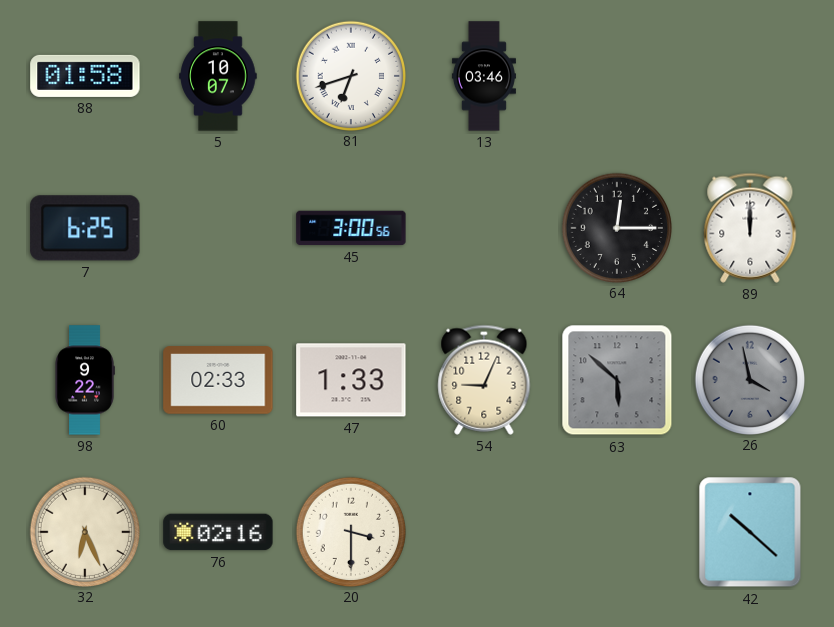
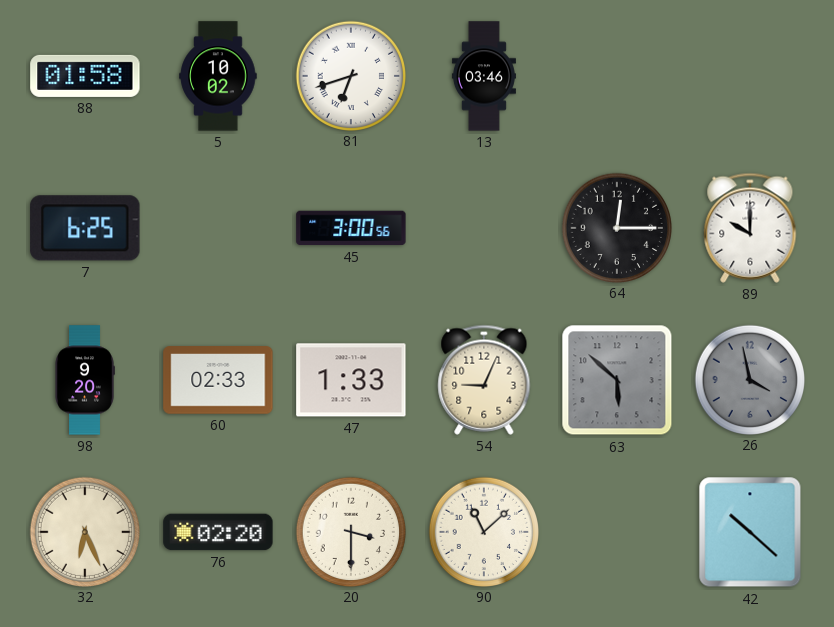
5: 10:07 -> 10:02
89: 12:00 -> 10:00
98: 9:22 -> 9:20
76: 02:16 -> 02:20
90: none -> 11:08
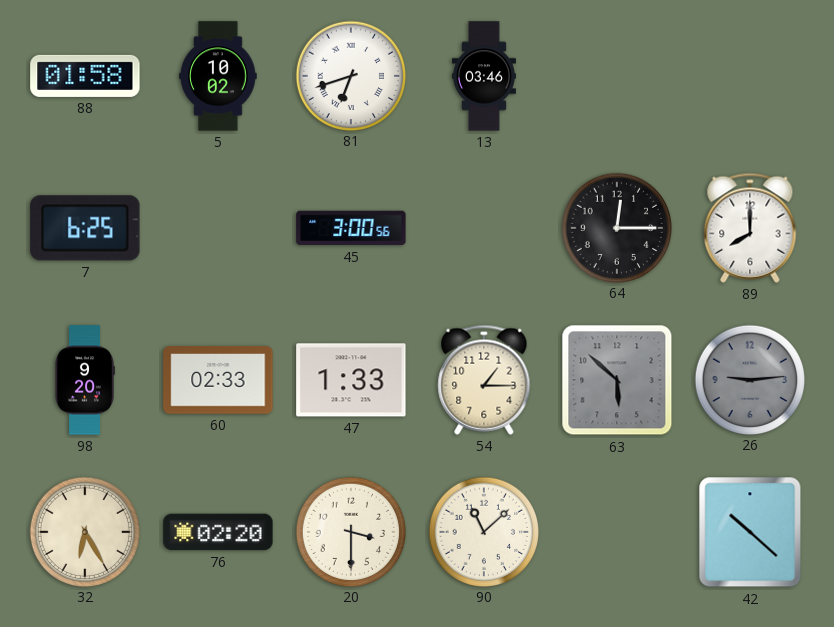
89: 10:00 -> 8:00
54: 9:04 -> 1:15
26: 3:58 -> 9:14
32: 6:26 -> 6:25
